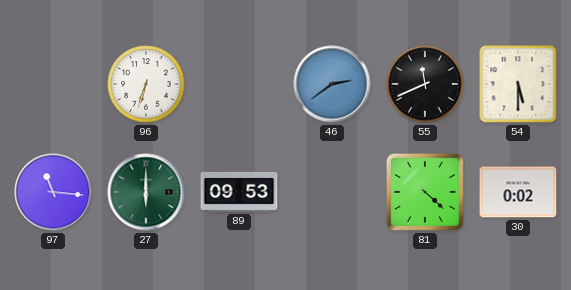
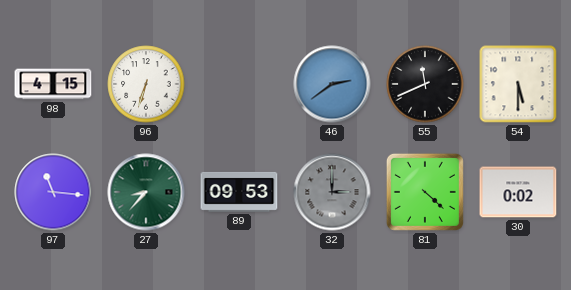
98: none -> 4:15
27: 6:00 -> 8:37
32: none -> 3:00
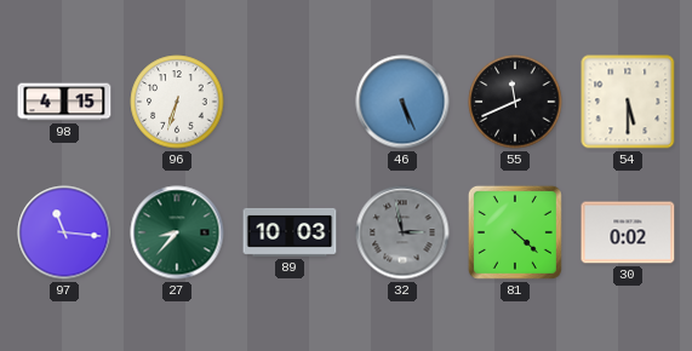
46: 2:39 -> 5:26
89: 09:53 -> 10:03
32: 3:00 -> 2:58
